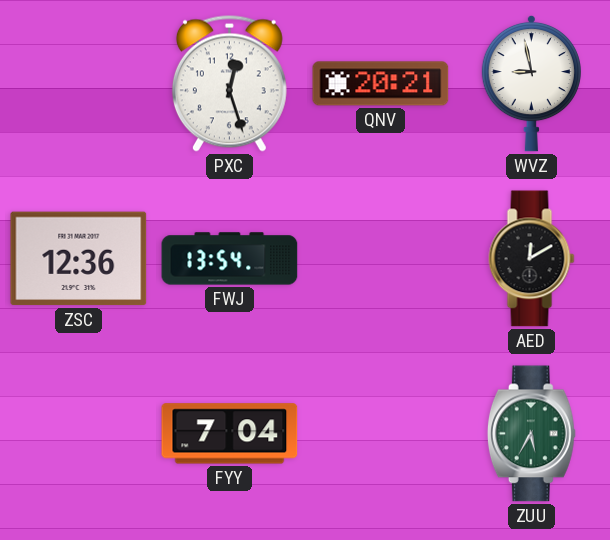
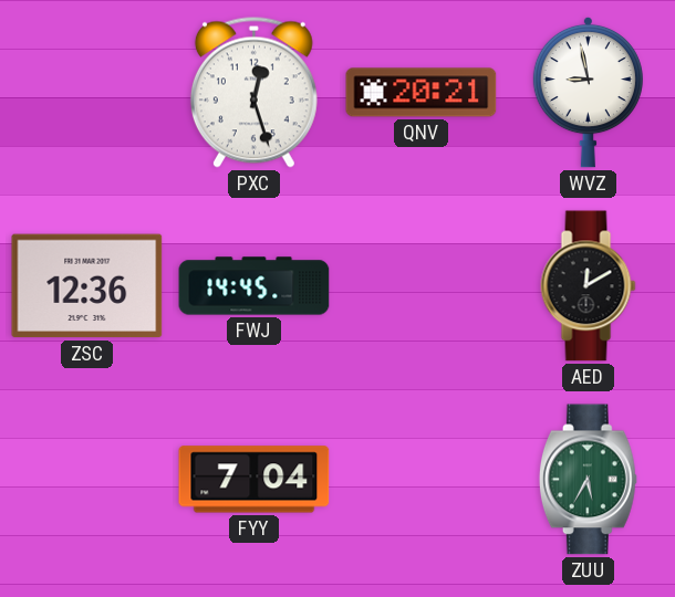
FWJ: 13:54 -> 14:45
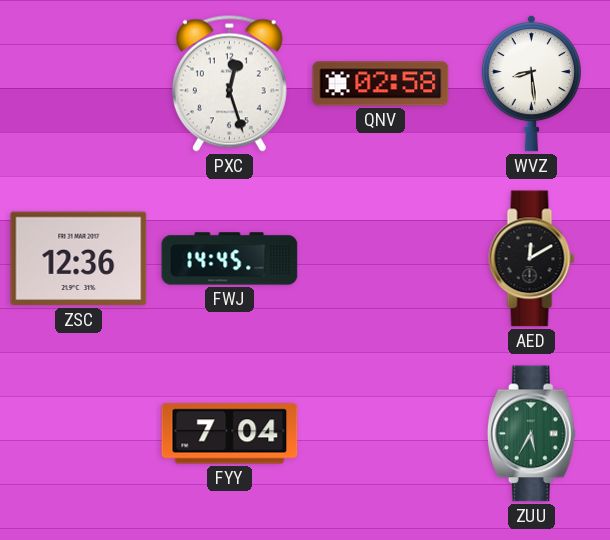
QNV: 20:21 -> 02:58
WVZ: 8:58 -> 8:29
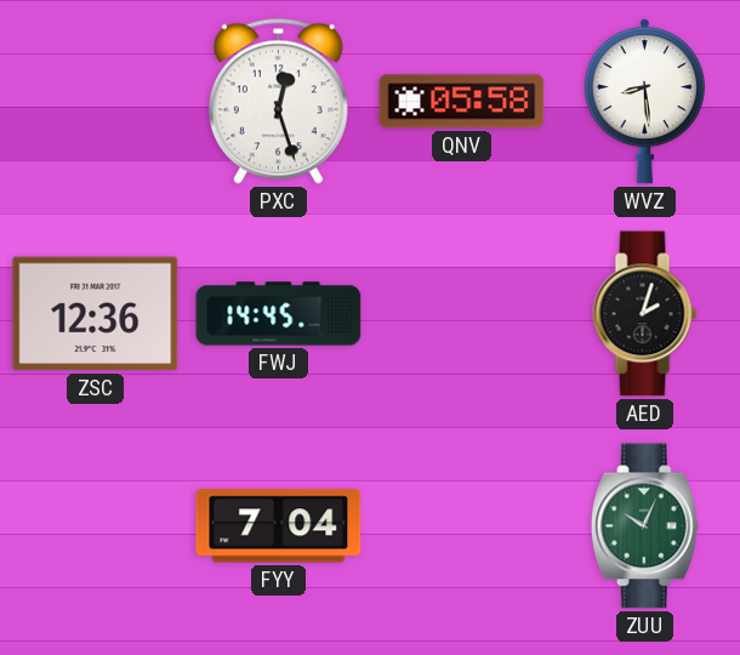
QNV: 02:58 -> 05:58
AED: 12:10 -> 2:03
ZUU: 5:35 -> 10:04
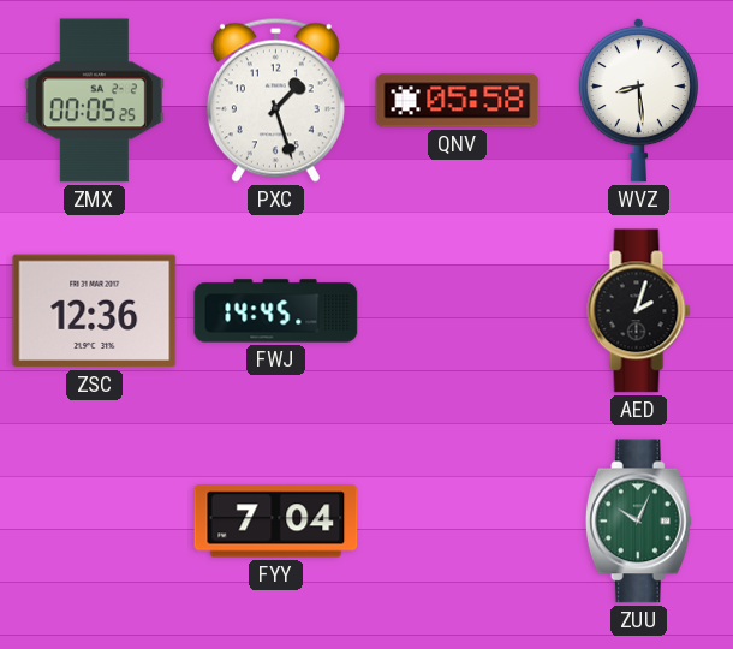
ZMX: none -> 00:05
PXC: 12:27 -> 1:27
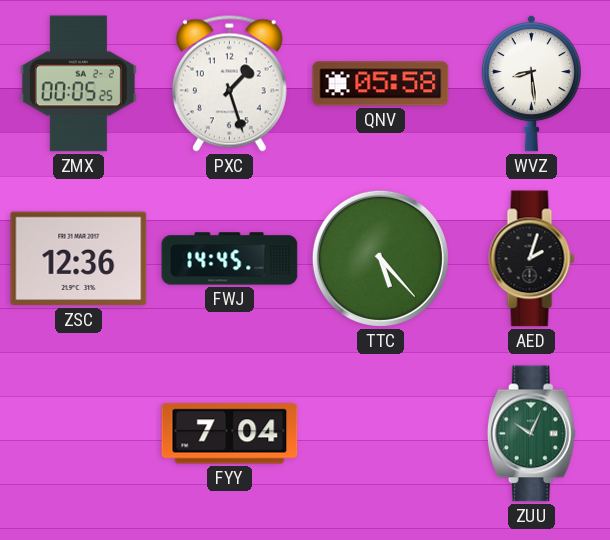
TTC: none -> 5:23
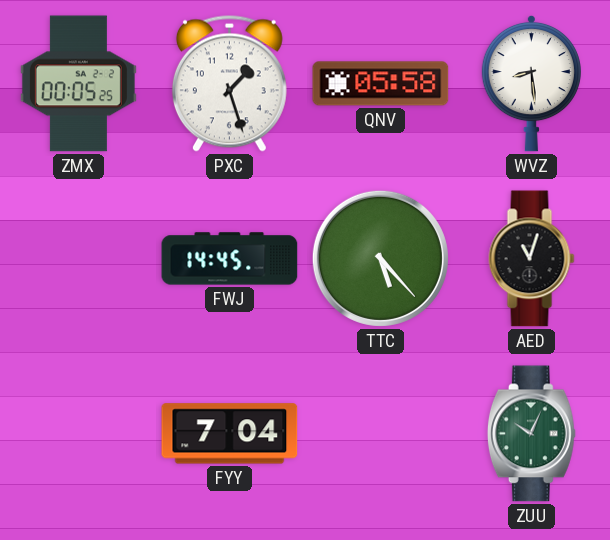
ZSC: 12:36 -> none
AED: 2:03 -> 11:03
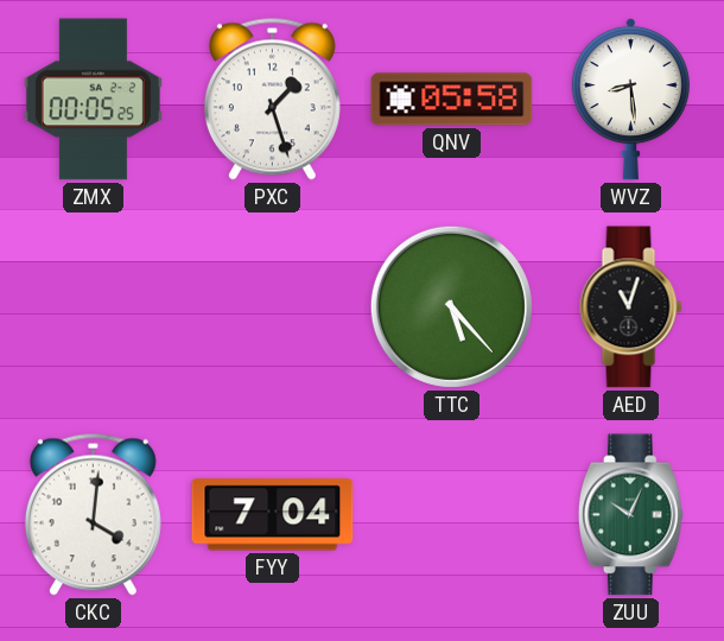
FWJ: 14:45 -> none
CKC: none -> 4:01
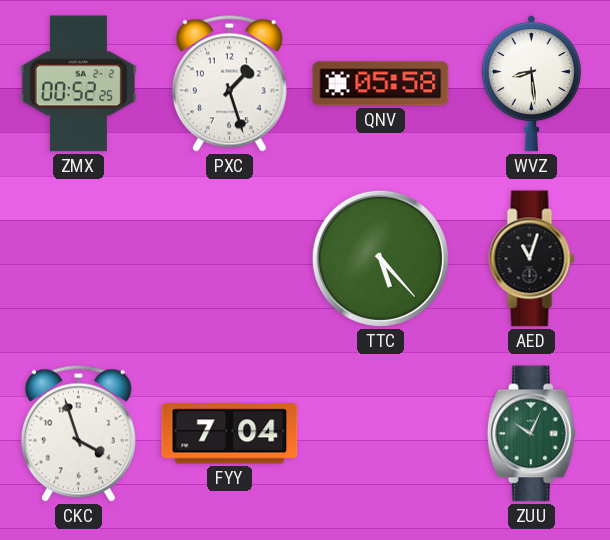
ZMX: 00:05 -> 00:52
CKC: 4:01 -> 3:57
